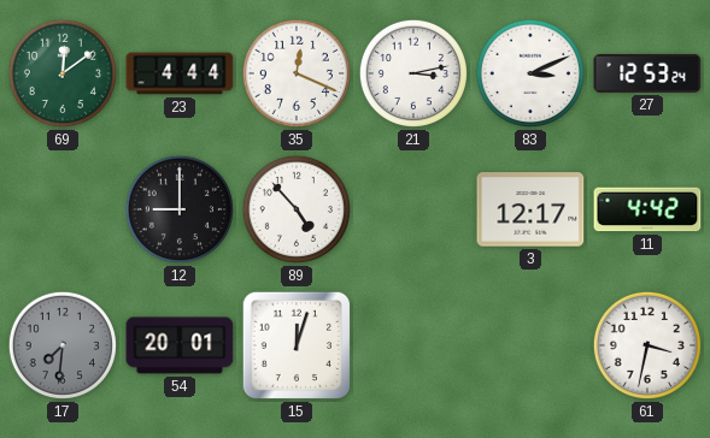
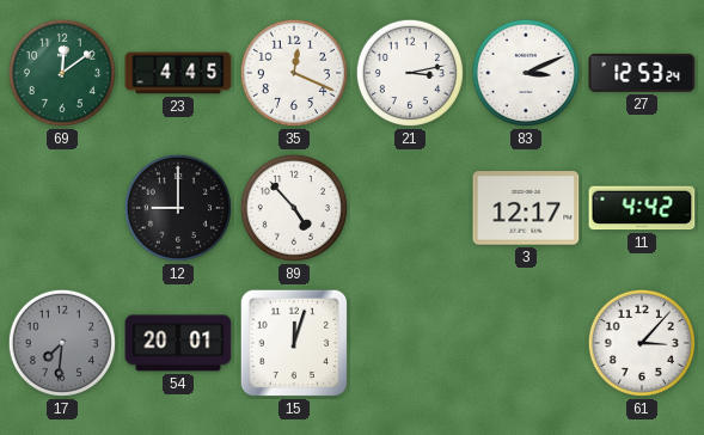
23: 4:44 -> 4:45
61: 3:32 -> 3:07
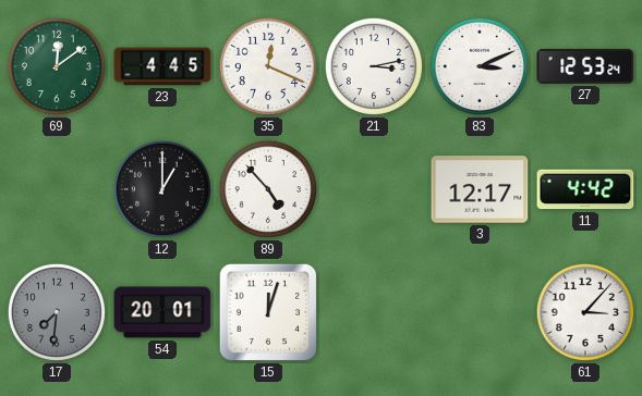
12: 9:00 -> 1:00
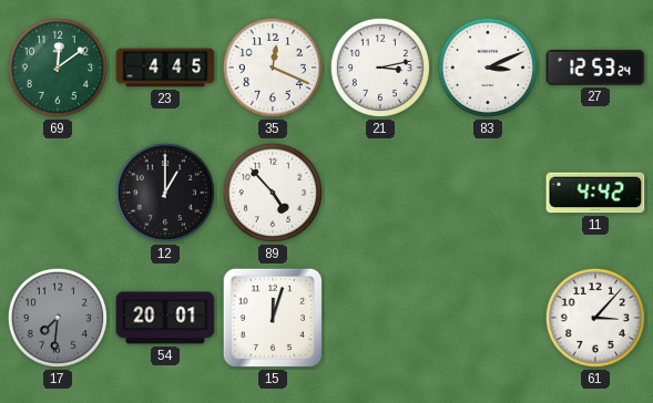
3: 12:17 -> none
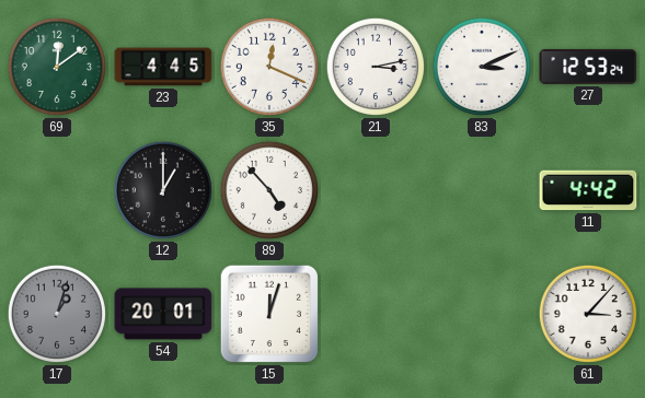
17: 7:31 -> 1:03
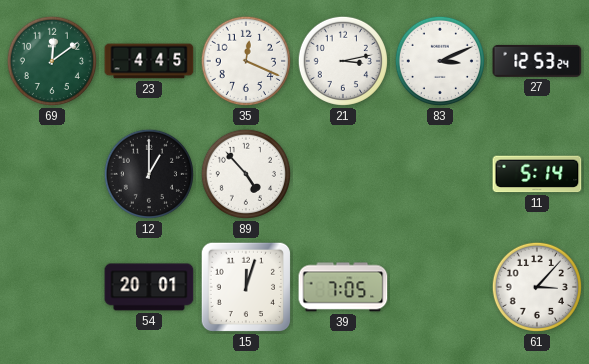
11: 4:42 -> 5:14
17: 1:03 -> none
39: none -> 7:05
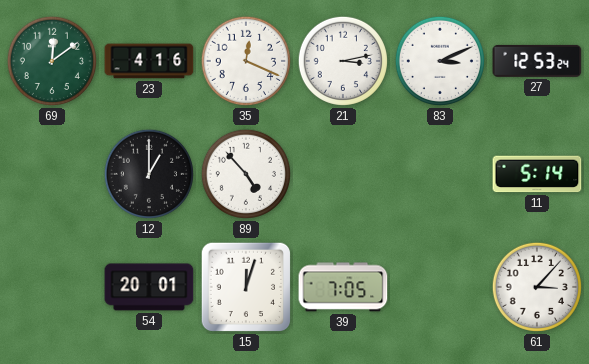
23: 4:45 -> 4:16
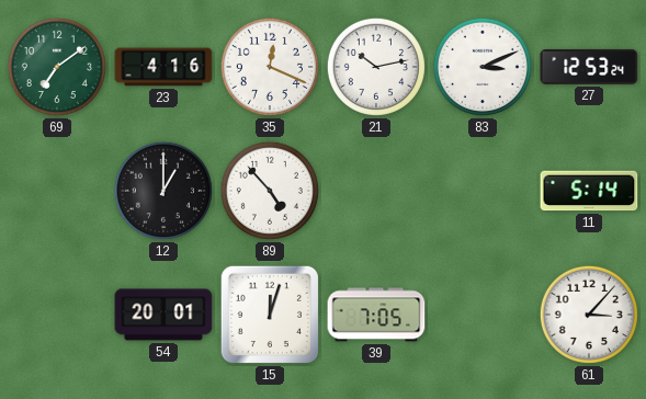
69: 12:09 -> 7:09
21: 3:13 -> 10:13
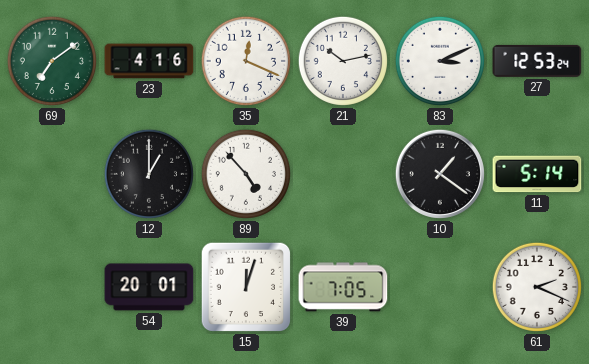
10: none -> 1:21
61: 3:07 -> 2:19
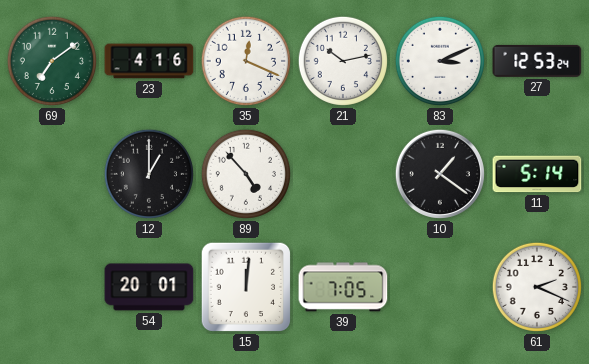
15: 12:03 -> 12:01
